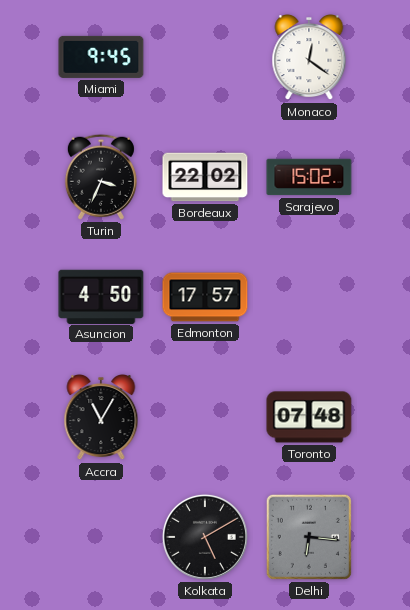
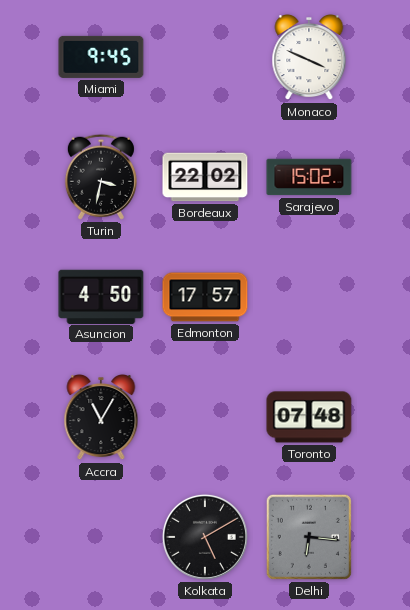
Monaco: 12:21 -> 3:49
Turin: 3:34 -> 3:32
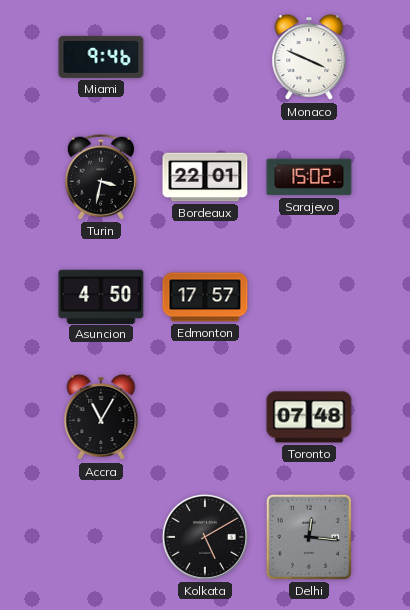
Miami: 9:45 -> 9:46
Bordeaux: 22:02 -> 22:01
Delhi: 6:16 -> 12:16
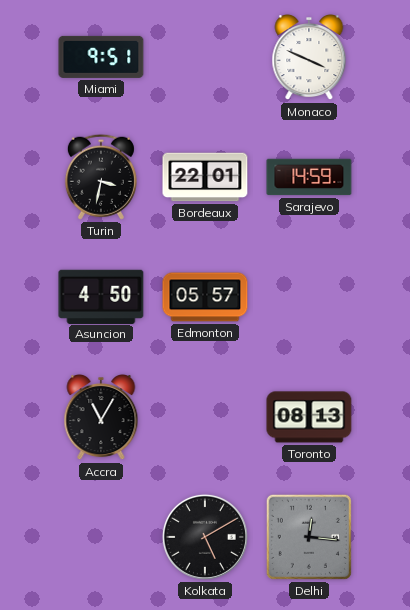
Miami: 9:46 -> 9:51
Sarajevo: 15:02 -> 14:59
Edmonton: 17:57 -> 05:57
Toronto: 07:48 -> 08:13
